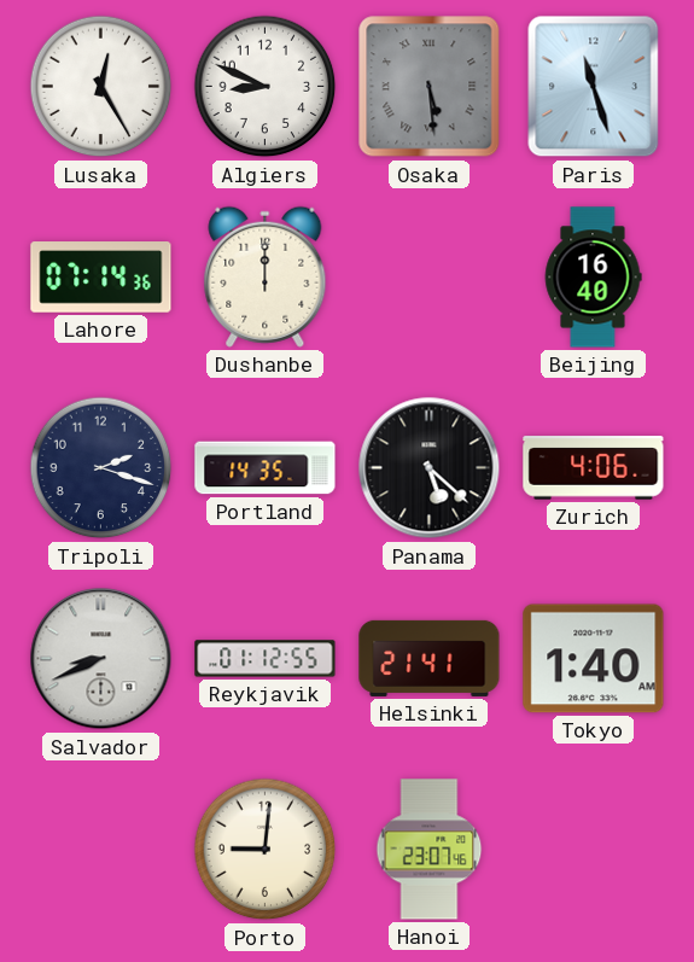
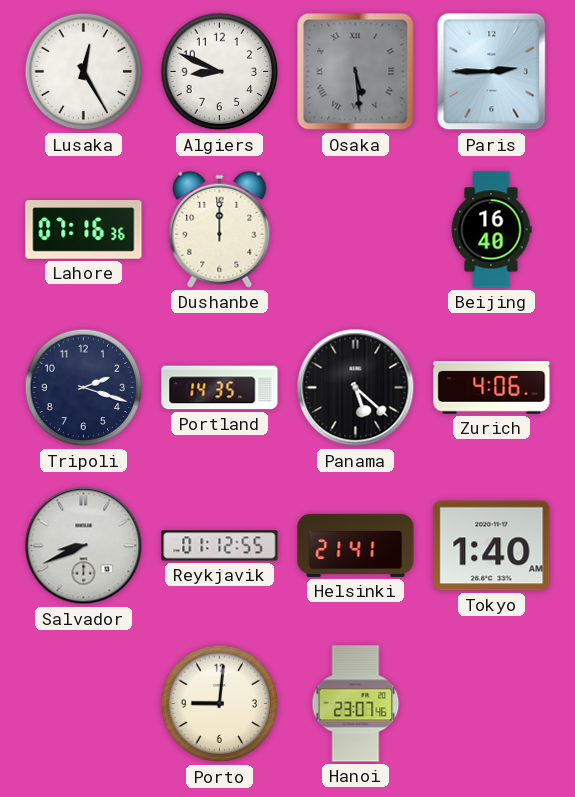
Paris: 11:27 -> 2:45
Lahore: 07:14 -> 07:16
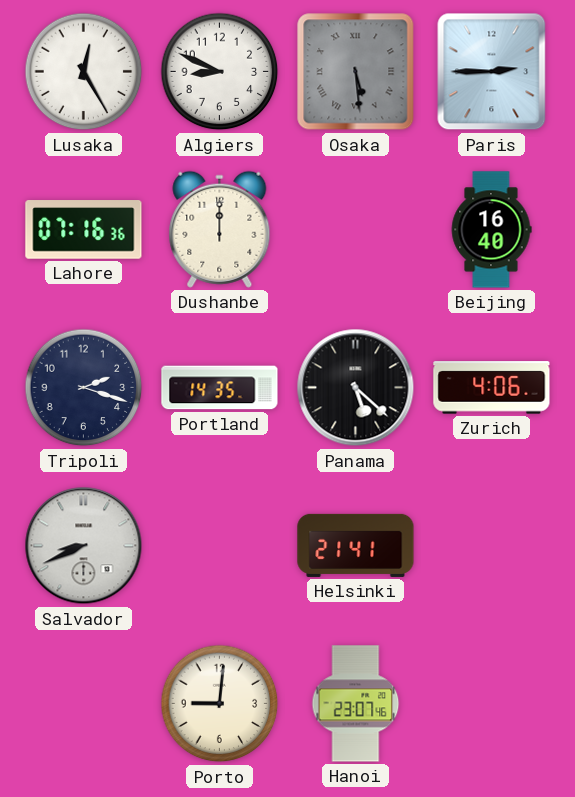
Reykjavik: 01:12 -> none
Tokyo: 1:40 -> none
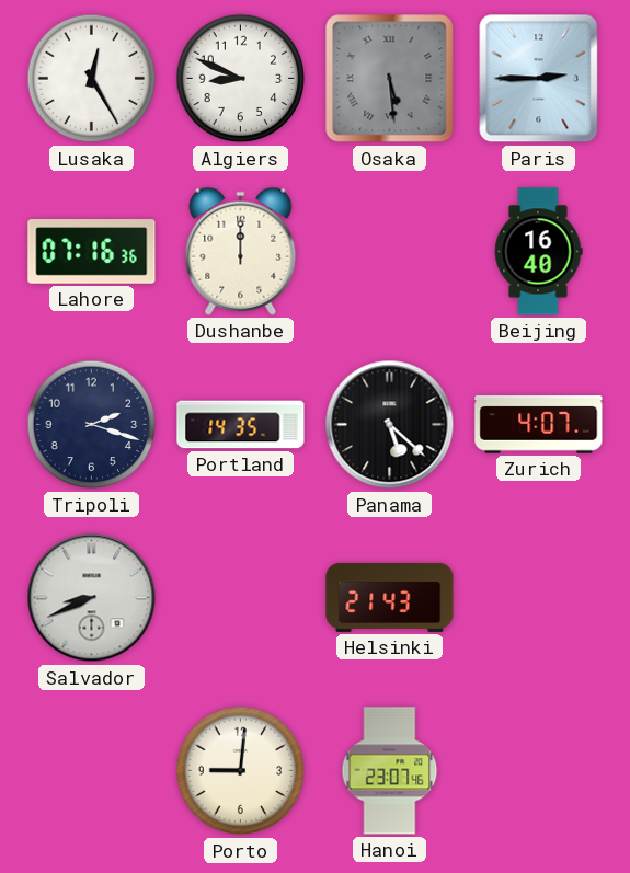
Zurich: 4:06 -> 4:07
Helsinki: 21:41 -> 21:43
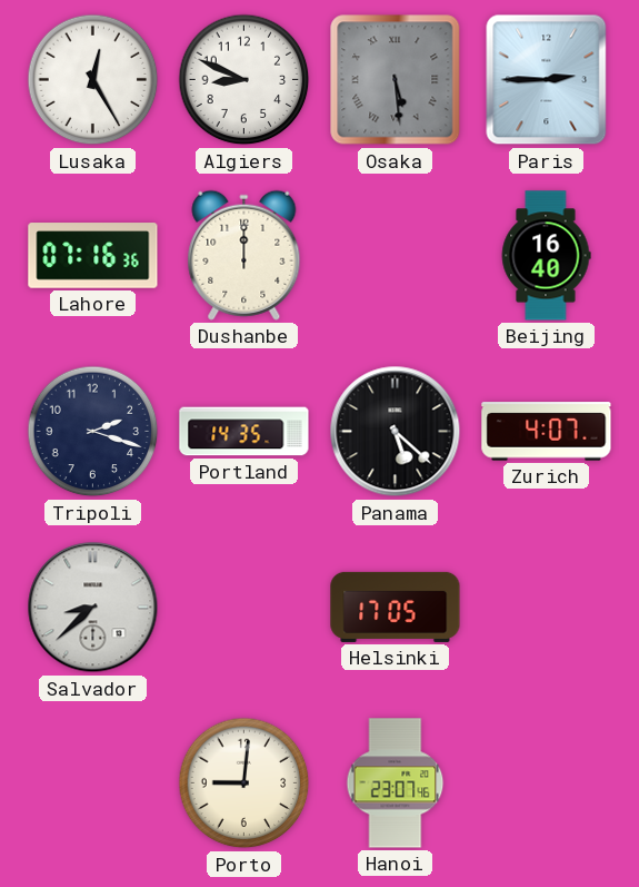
Salvador: 8:41 -> 8:38
Helsinki: 21:43 -> 17:05
